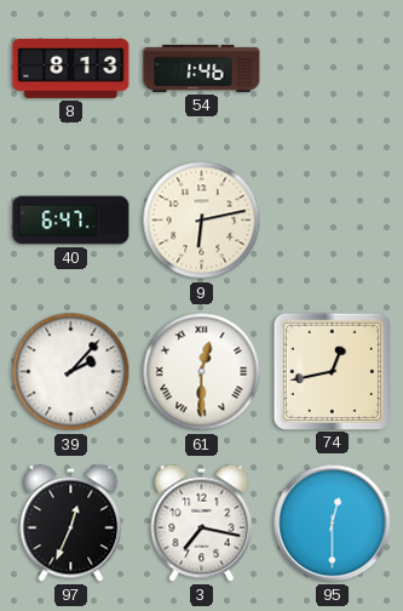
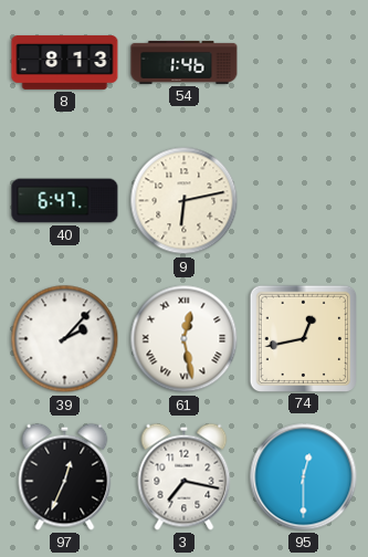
61: 12:30 -> 12:28
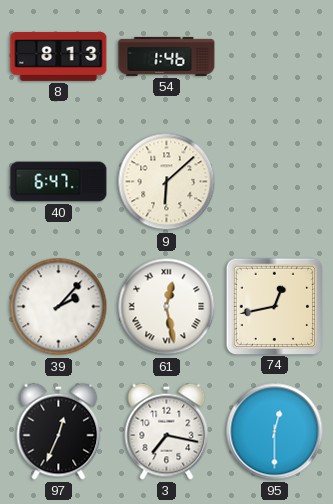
9: 6:13 -> 6:08
